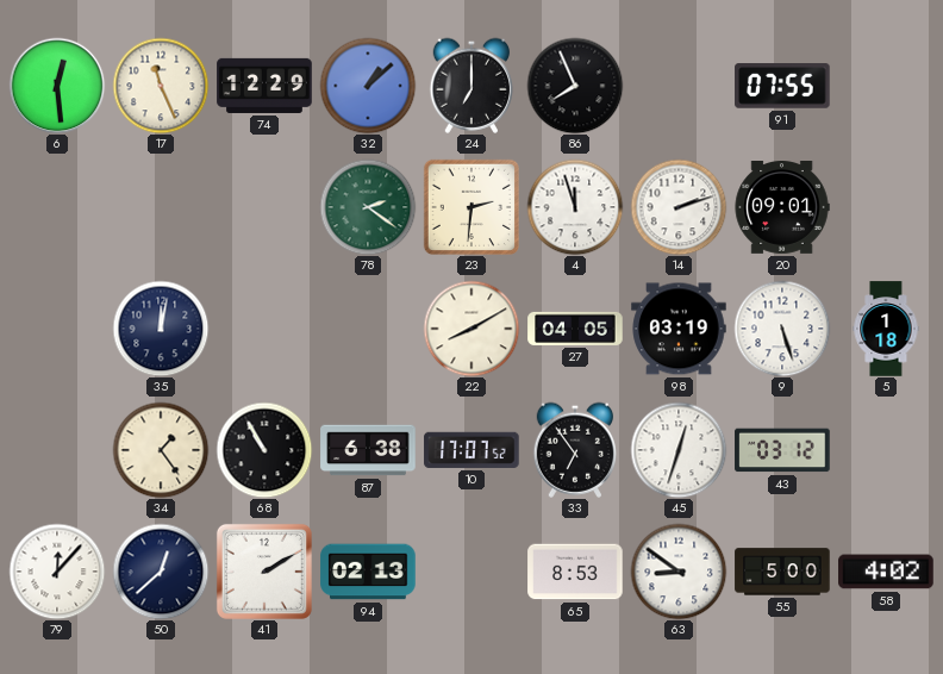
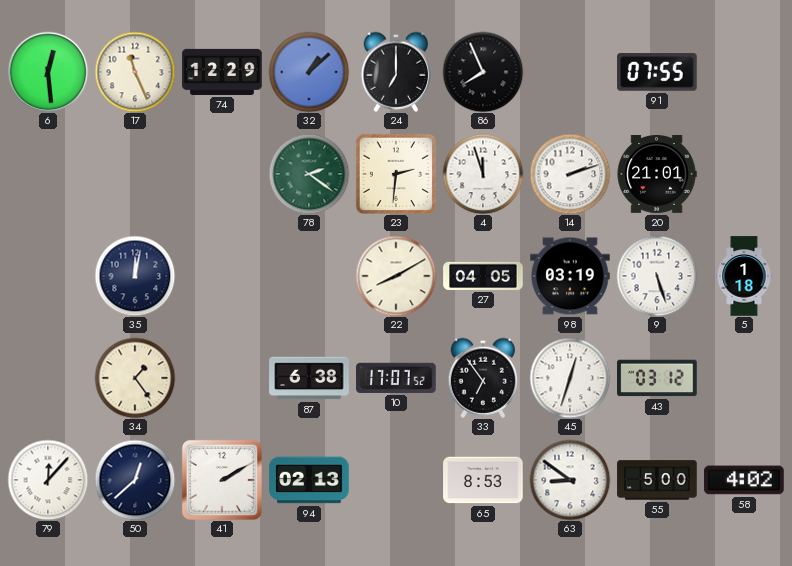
20: 09:01 -> 21:01
68: 10:55 -> none
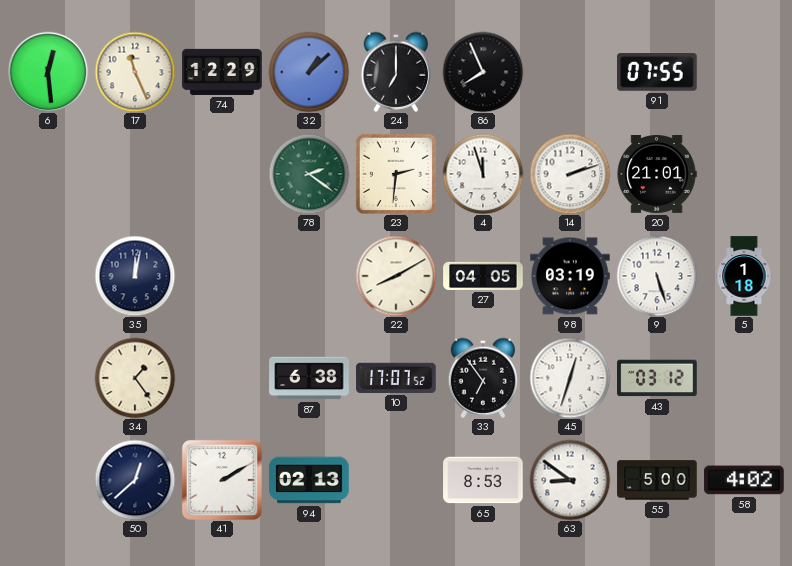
79: 12:07 -> none
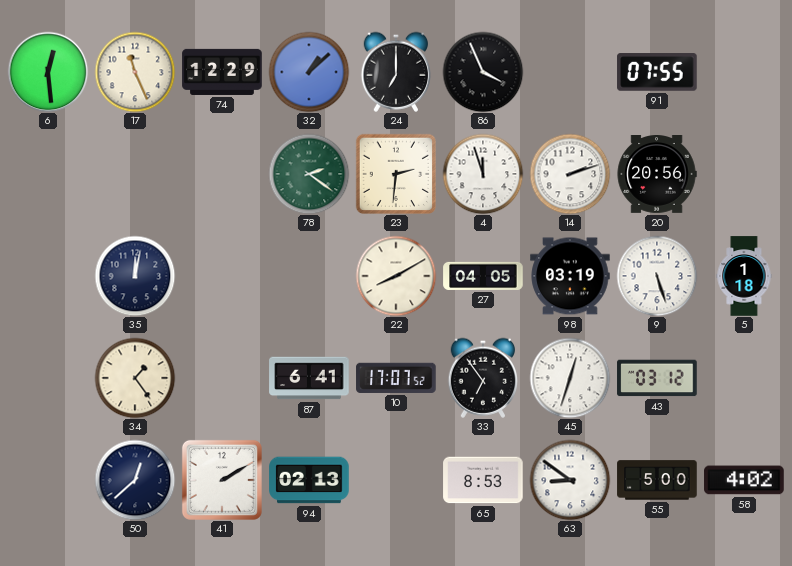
86: 7:56 -> 3:56
20: 21:01 -> 20:56
87: 6:38 -> 6:41
